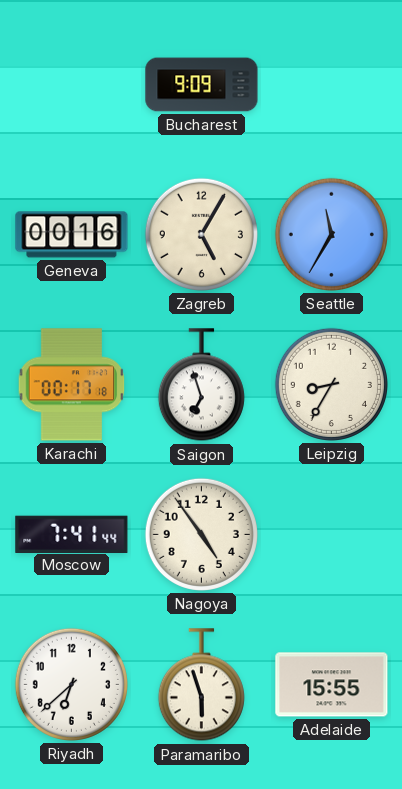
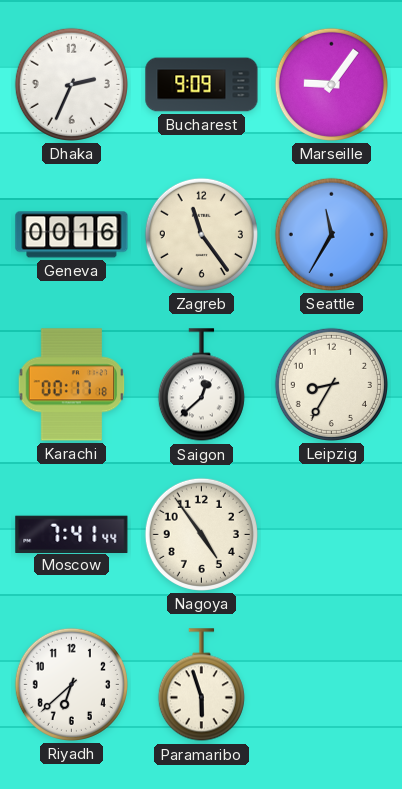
Dhaka: none -> 2:34
Marseille: none -> 9:06
Zagreb: 5:05 -> 11:24
Saigon: 6:57 -> 12:38
Adelaide: 15:55 -> none
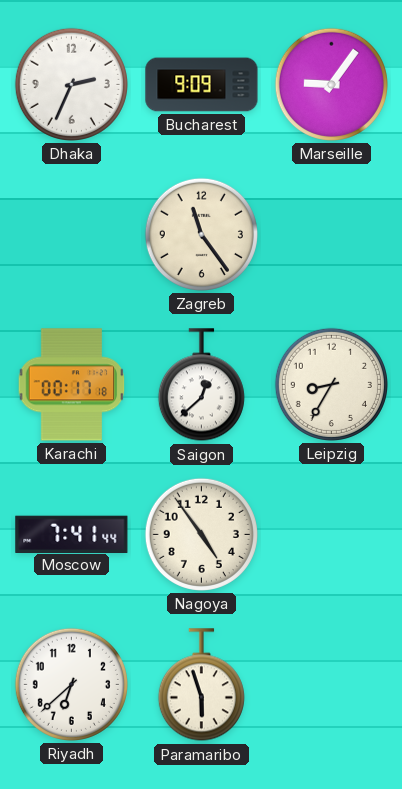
Geneva: 00:16 -> none
Seattle: 11:35 -> none
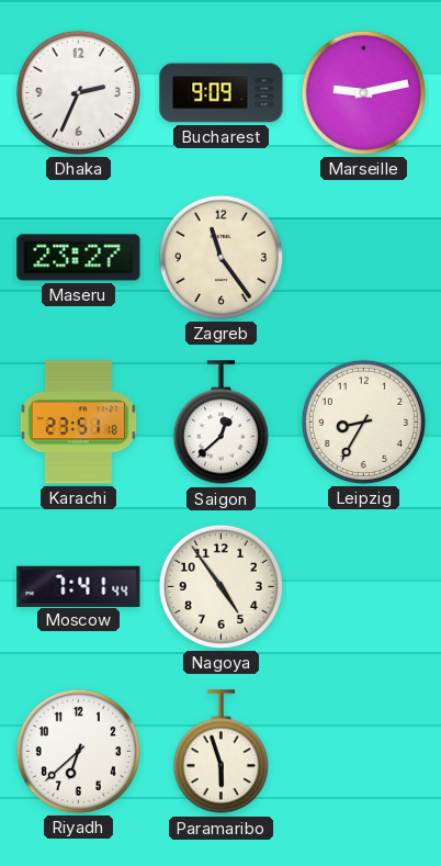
Marseille: 9:06 -> 9:13
Maseru: none -> 23:27
Karachi: 00:17 -> 23:51
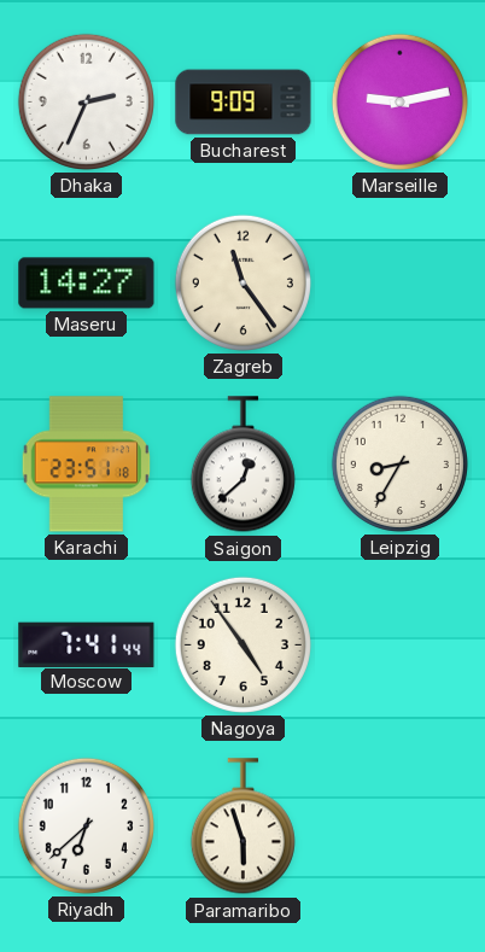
Maseru: 23:27 -> 14:27
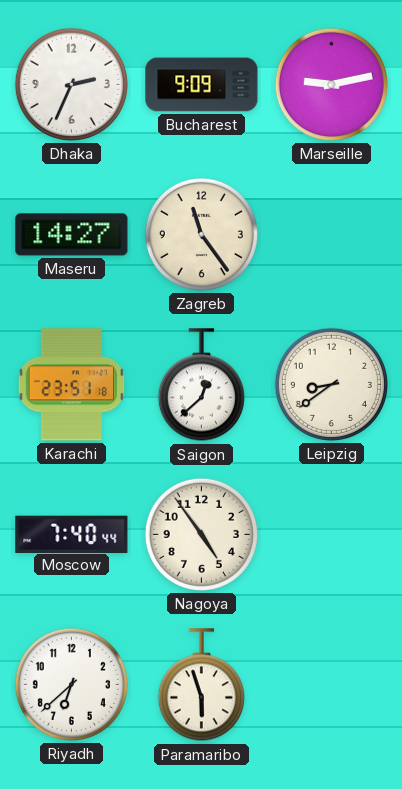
Leipzig: 8:35 -> 8:39
Moscow: 7:41 -> 7:40
